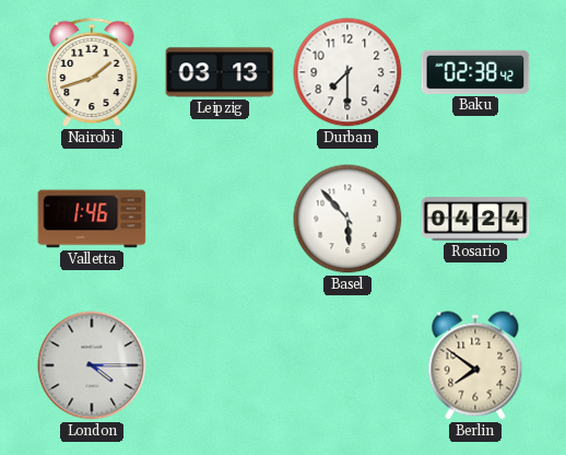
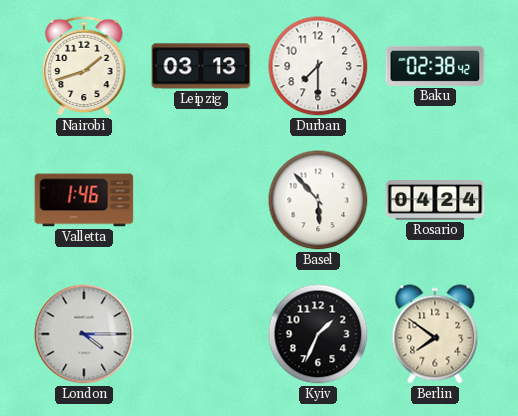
Kyiv: none -> 1:34
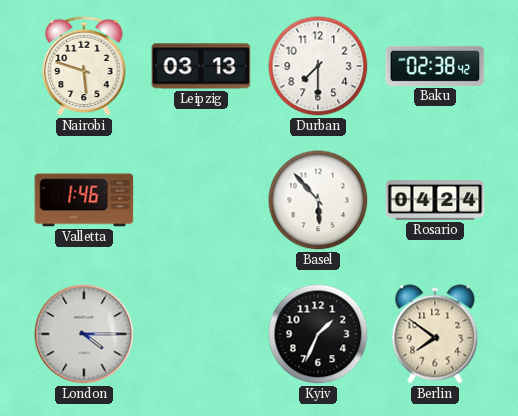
Nairobi: 1:42 -> 5:48
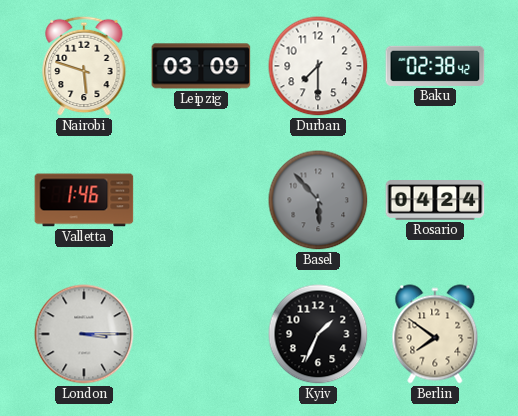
Leipzig: 03:13 -> 03:09
Basel dial: white -> grey
London: 4:15 -> 3:15
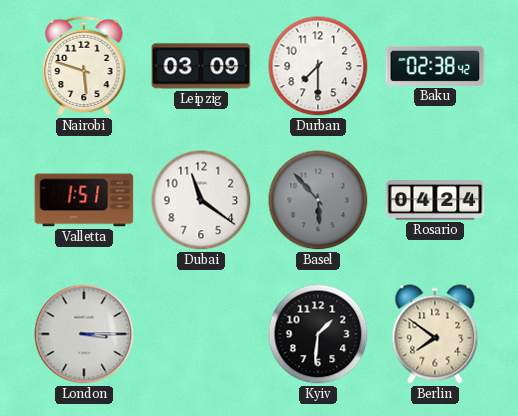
Valletta: 1:46 -> 1:51
Dubai: none -> 11:21
Kyiv: 1:34 -> 1:31
